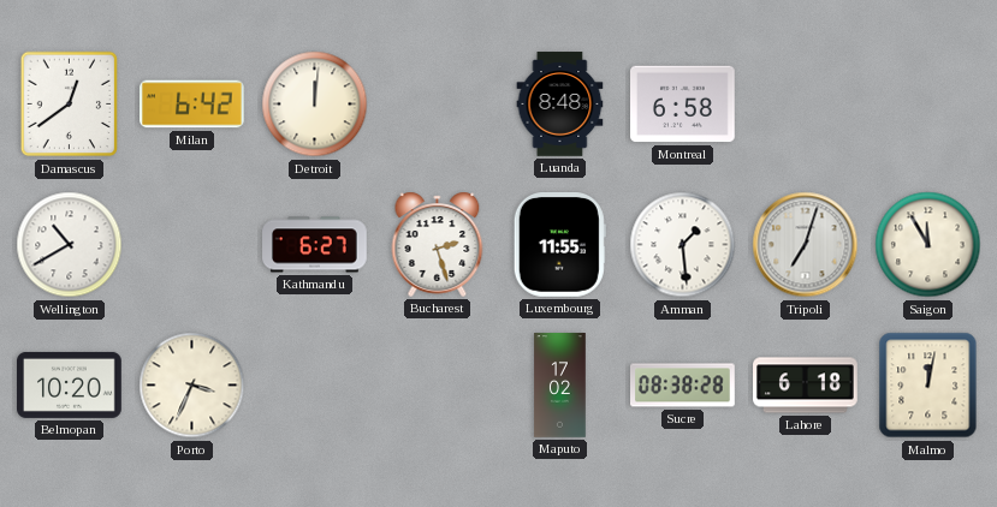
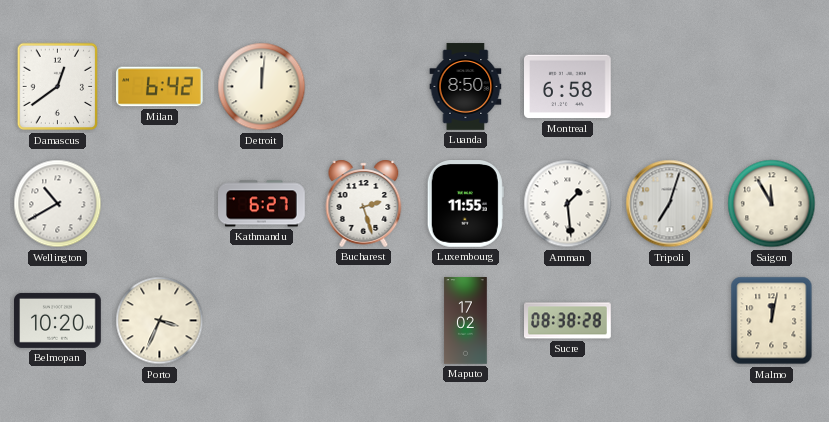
Luanda: 8:48 -> 8:50
Lahore: 6:18 -> none
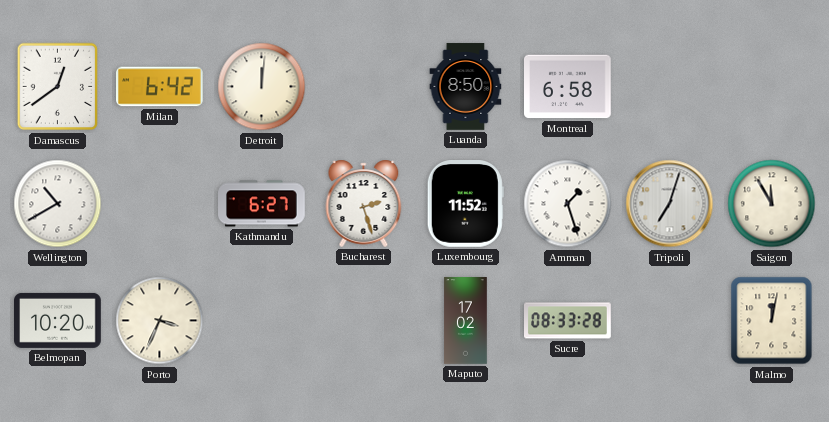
Luxembourg: 11:55 -> 11:52
Amman: 1:29 -> 1:27
Sucre: 08:38 -> 08:33
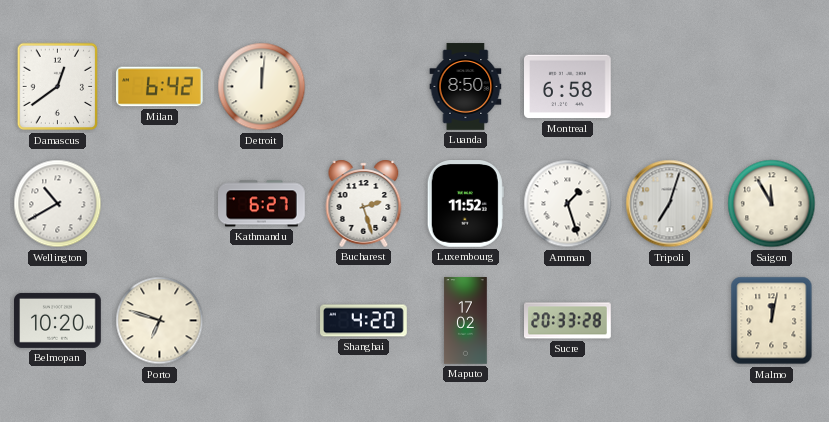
Porto: 3:34 -> 6:48
Shanghai: none -> 4:20
Sucre: 08:33 -> 20:33
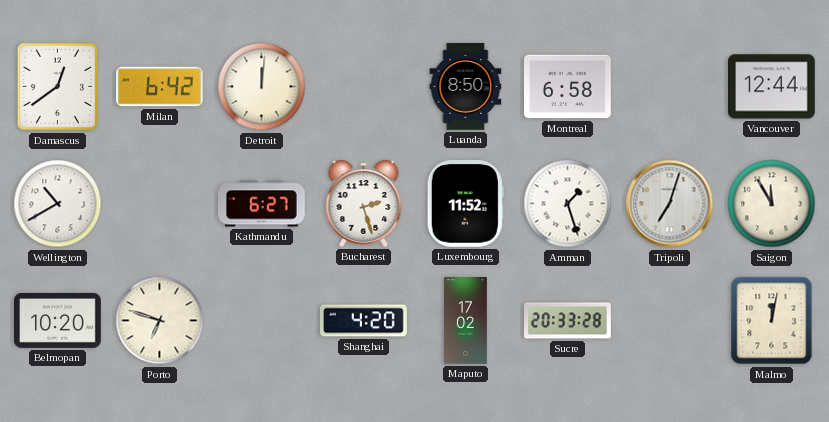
Vancouver: none -> 12:44
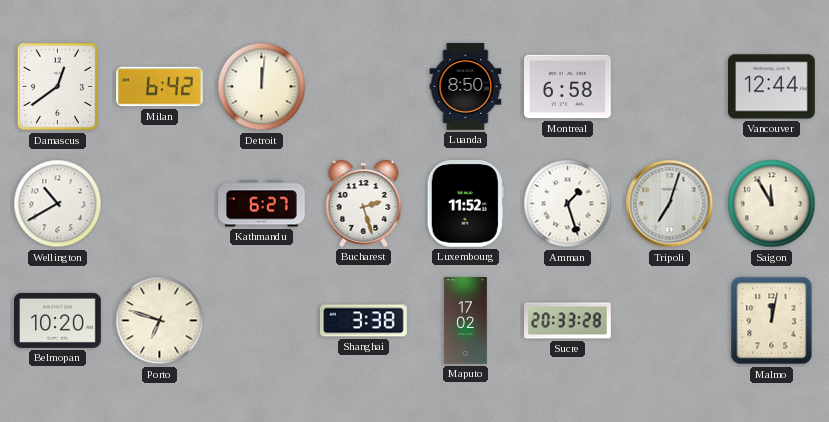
Shanghai: 4:20 -> 3:38
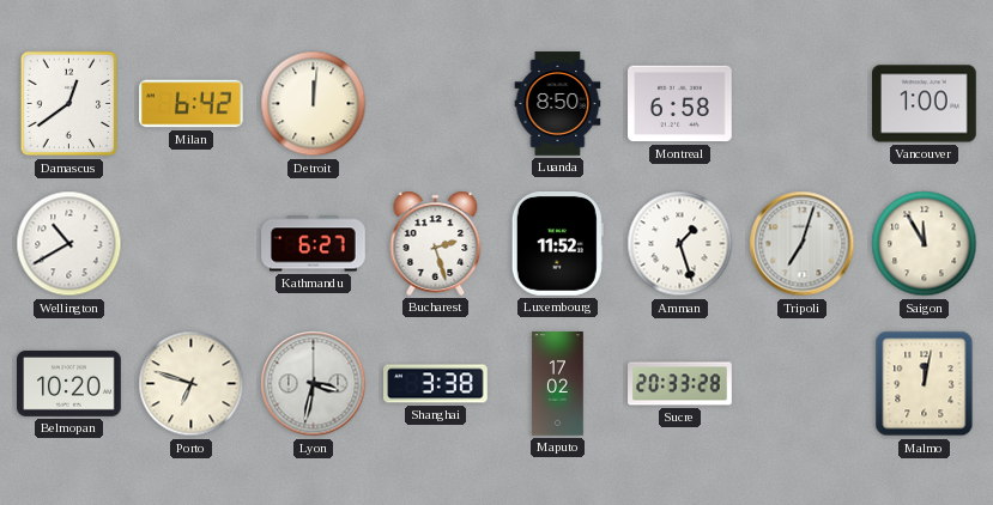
Vancouver: 12:44 -> 1:00
Lyon: none -> 3:32
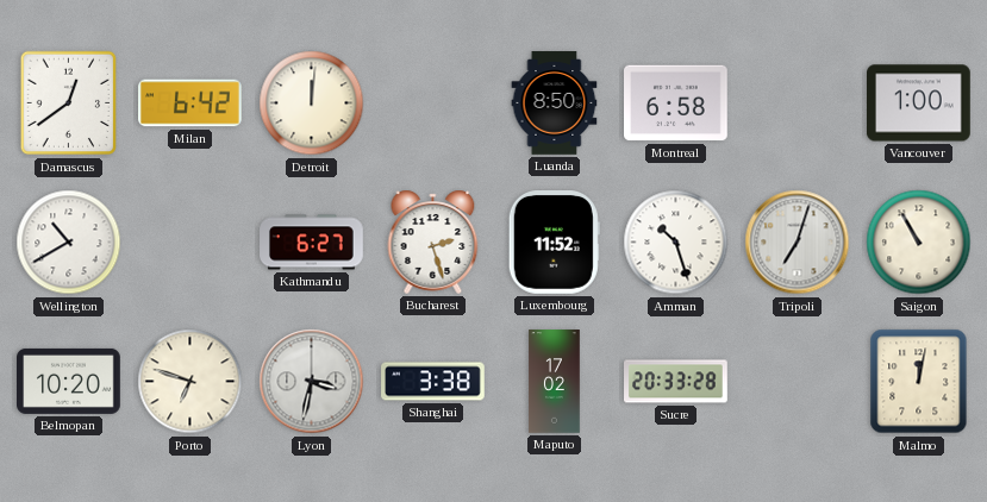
Amman: 1:27 -> 10:27
Saigon: 11:55 -> 10:55
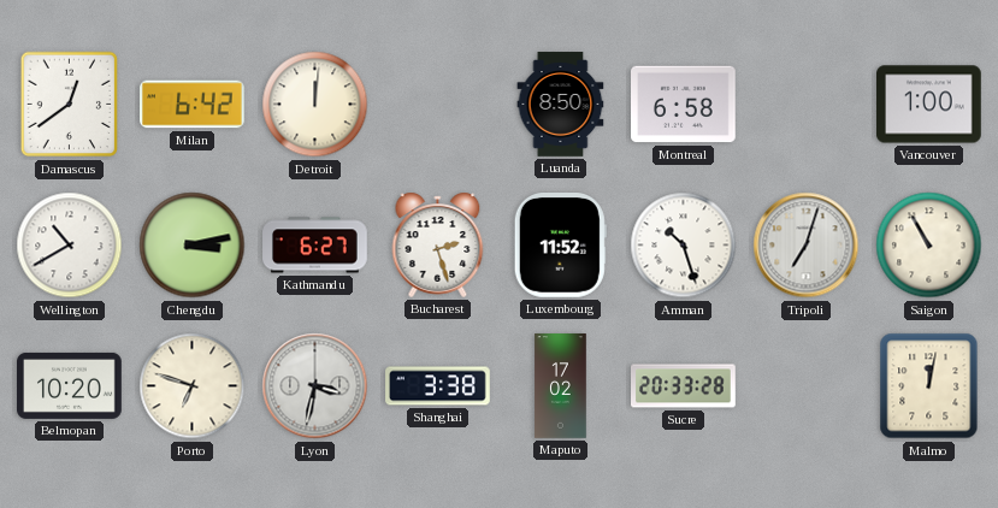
Chengdu: none -> 3:13
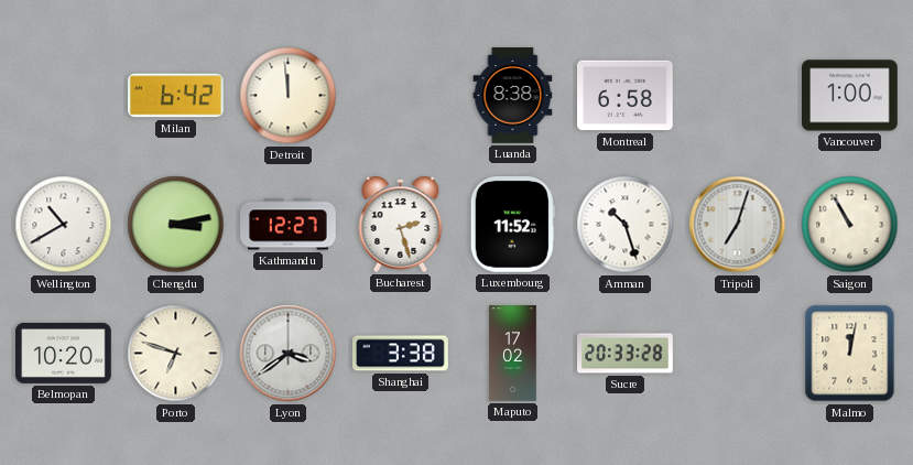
Damascus: 12:39 -> none
Detroit: 12:01 -> 11:59
Luanda: 8:50 -> 8:38
Kathmandu: 6:27 -> 12:27
Lyon: 3:32 -> 3:39
